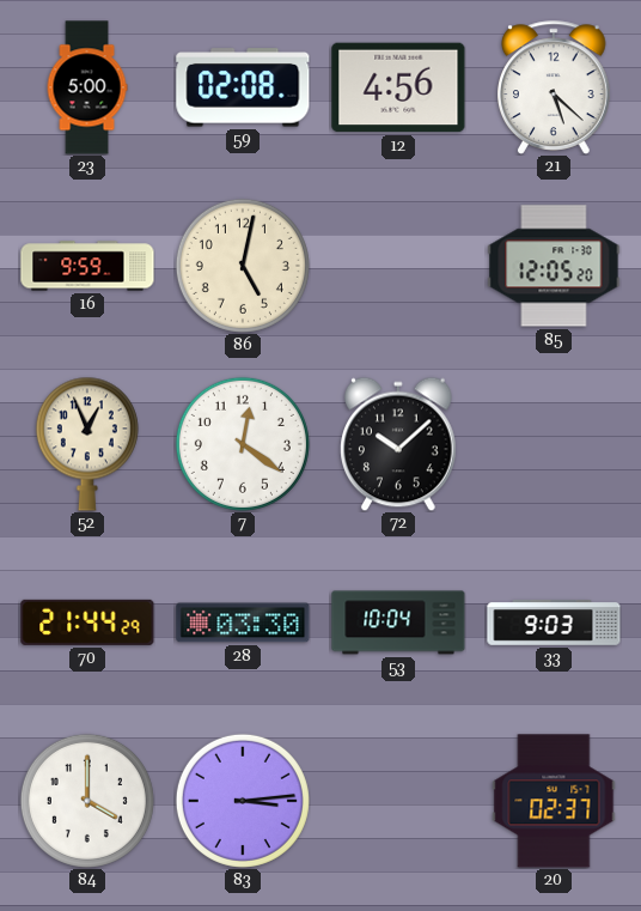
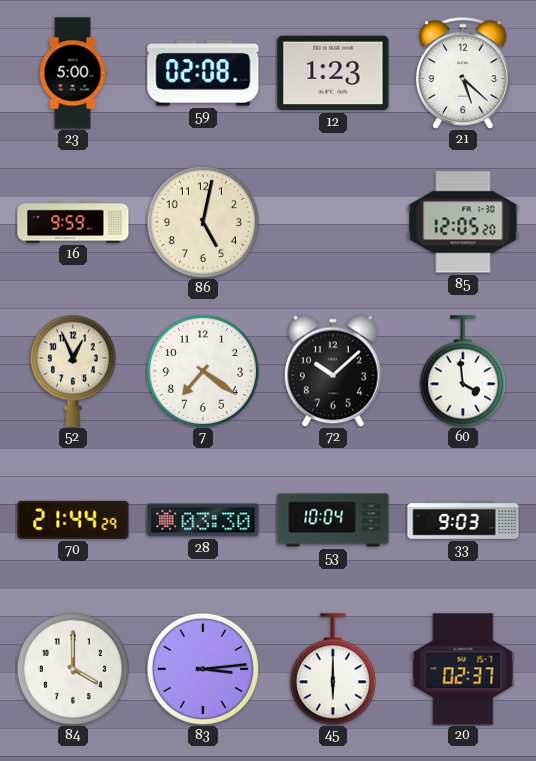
12: 4:56 -> 1:23
7: 12:21 -> 7:21
60: none -> 3:59
45: none -> 6:00
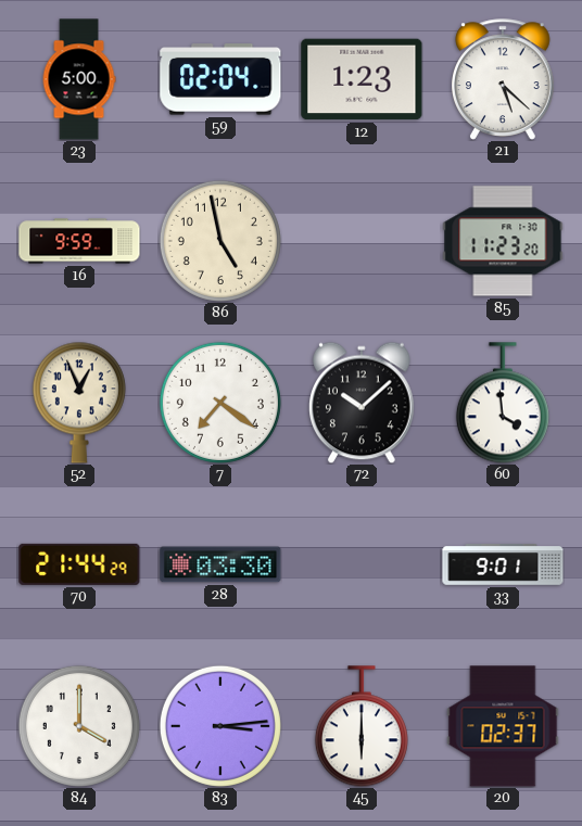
59: 02:08 -> 02:04
86: 5:02 -> 4:58
85: 12:05 -> 11:23
53: 10:04 -> none
33: 9:03 -> 9:01
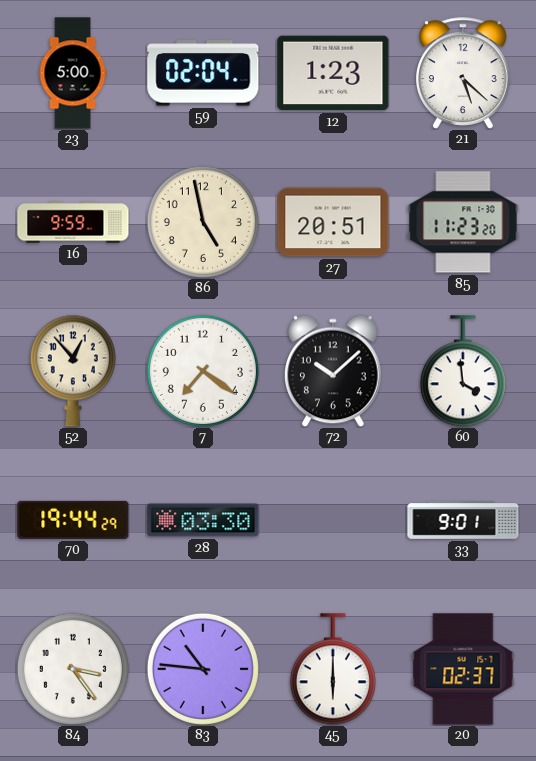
27: none -> 20:51
52: 12:56 -> 12:53
70: 21:44 -> 19:44
84: 4:00 -> 3:24
83: 3:14 -> 10:46
